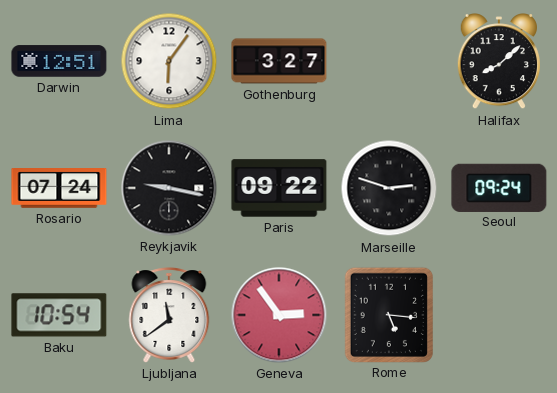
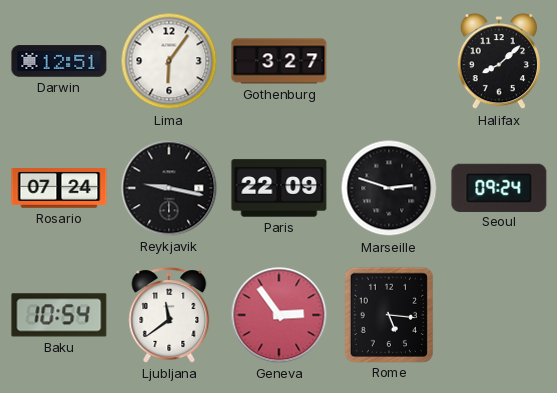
Paris: 09:22 -> 22:09
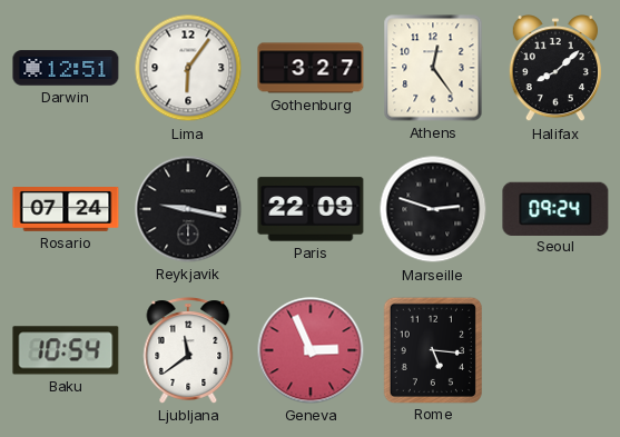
Athens: none -> 12:24
Geneva: 2:54 -> 2:56
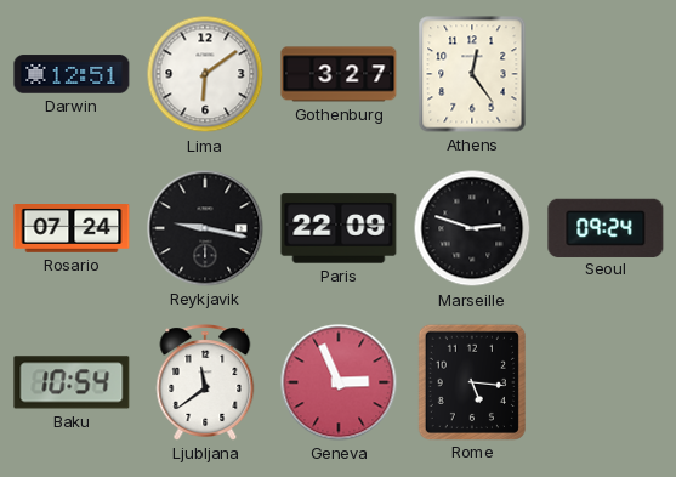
Lima: 6:06 -> 6:09
Halifax: 8:08 -> none
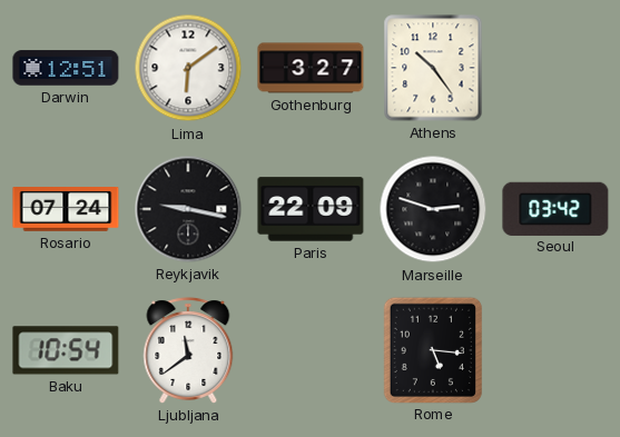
Athens: 12:24 -> 10:24
Seoul: 09:24 -> 03:42
Geneva: 2:56 -> none
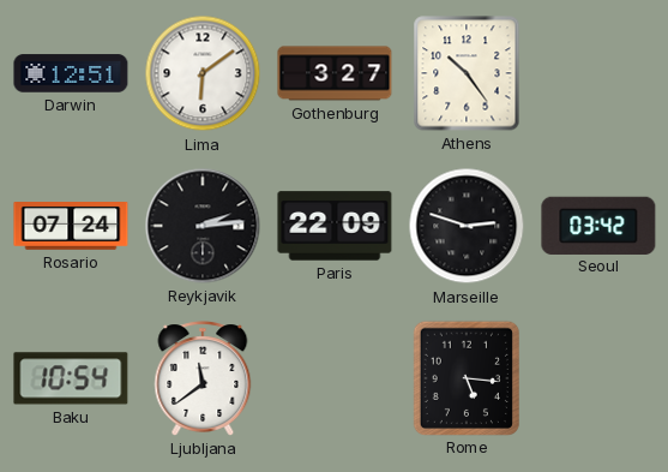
Reykjavik: 9:17 -> 2:14
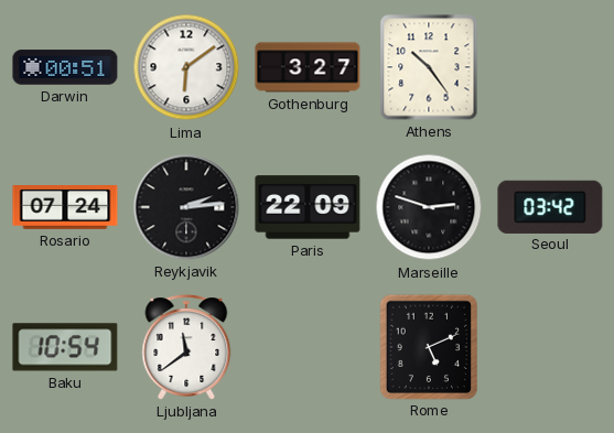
Darwin: 12:51 -> 00:51
Rome: 5:16 -> 5:11
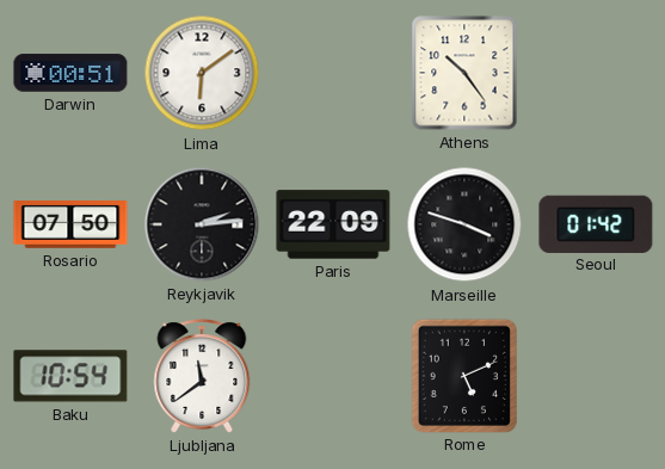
Gothenburg: 3:27 -> none
Rosario: 07:24 -> 07:50
Marseille: 2:48 -> 3:48
Seoul: 03:42 -> 01:42
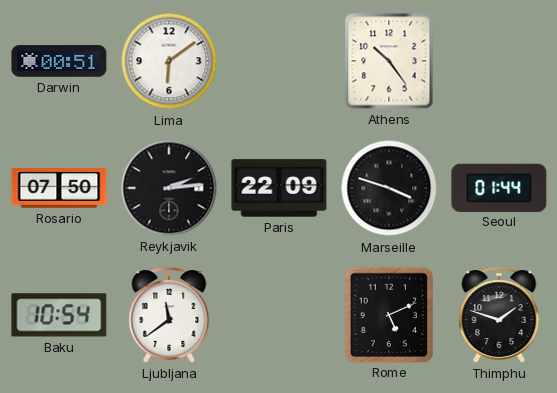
Seoul: 01:42 -> 01:44
Thimphu: none -> 1:48
